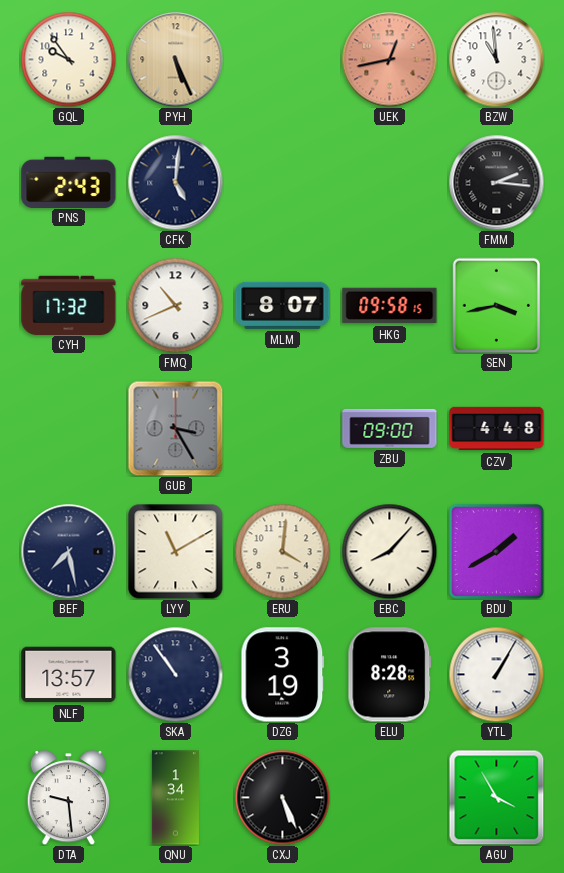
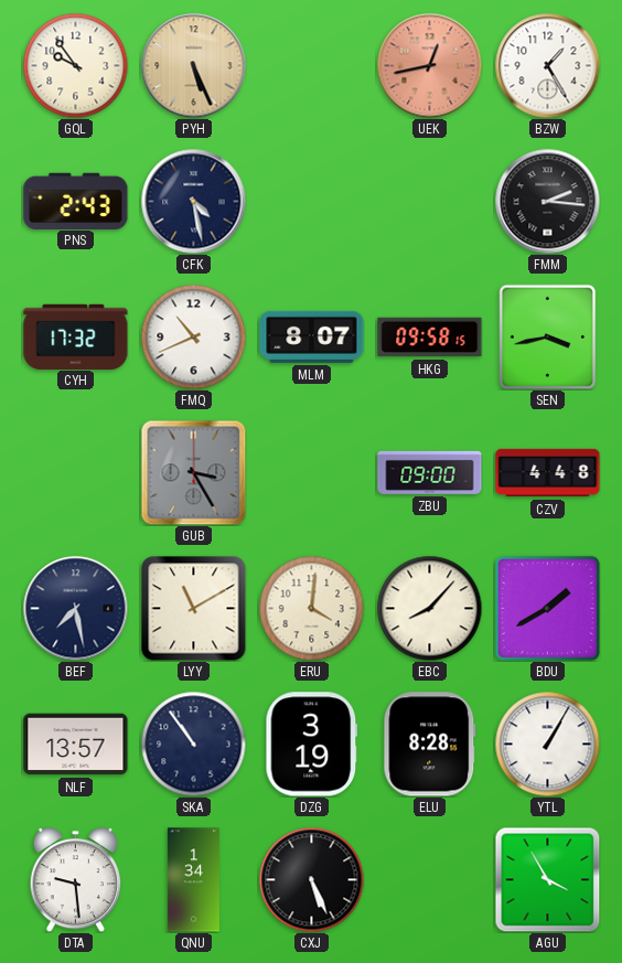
BZW: 10:59 -> 1:25
CFK: 5:01 -> 4:28
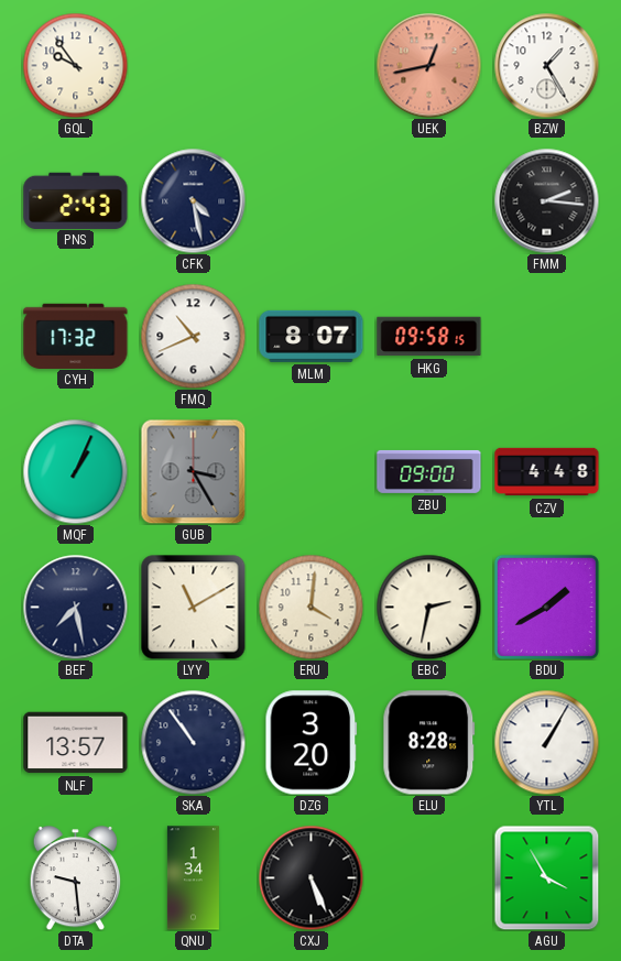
PYH: 5:26 -> none
SEN: 3:43 -> none
MQF: none -> 1:04
EBC: 8:07 -> 2:32
DZG: 3:19 -> 3:20
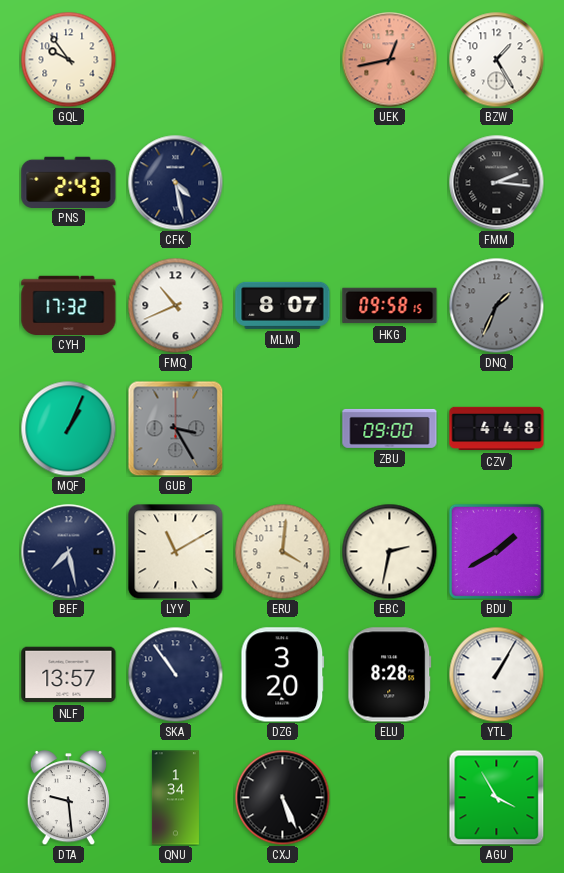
DNQ: none -> 1:34
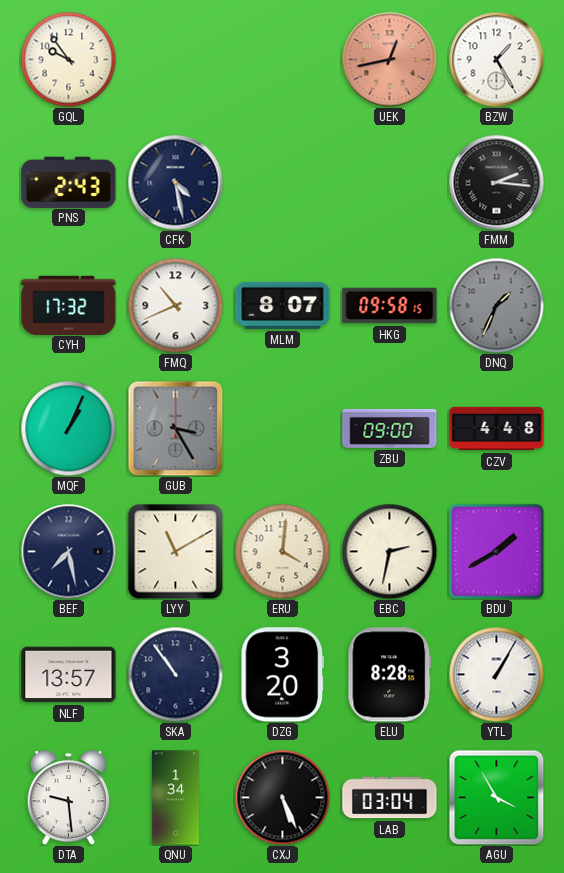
LAB: none -> 03:04
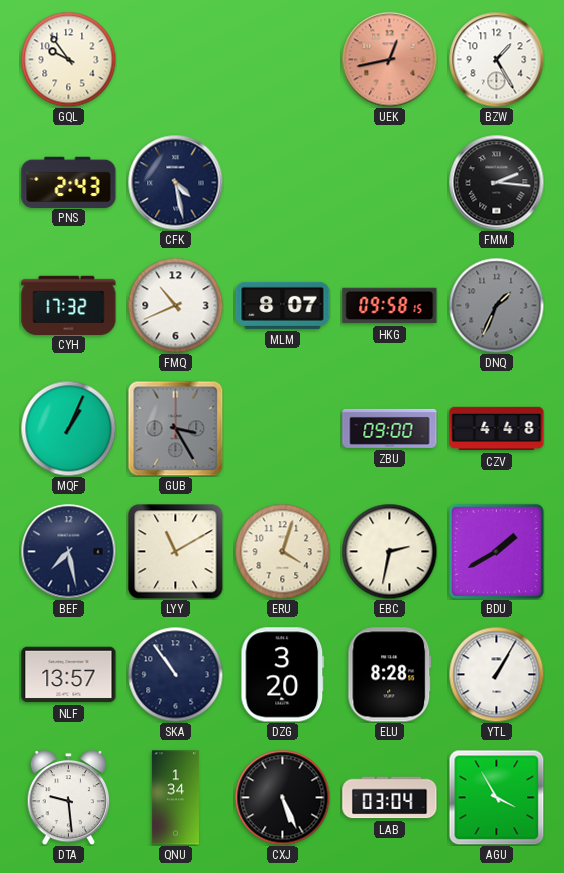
ERU: 4:01 -> 4:03
